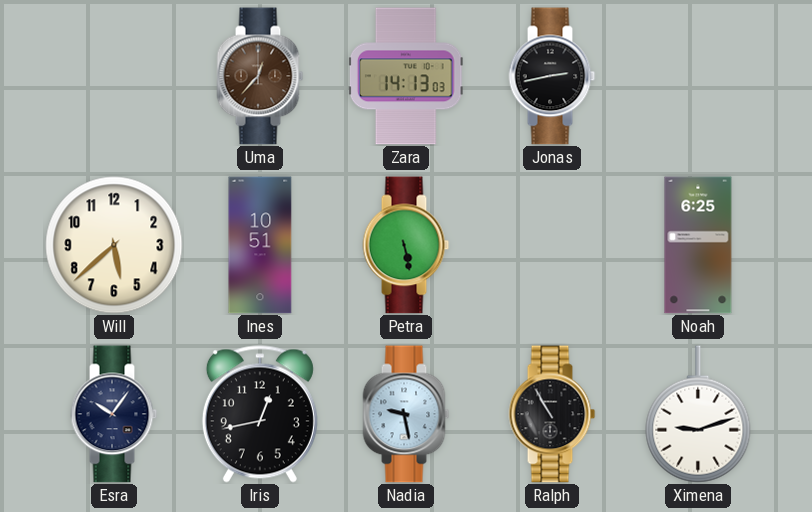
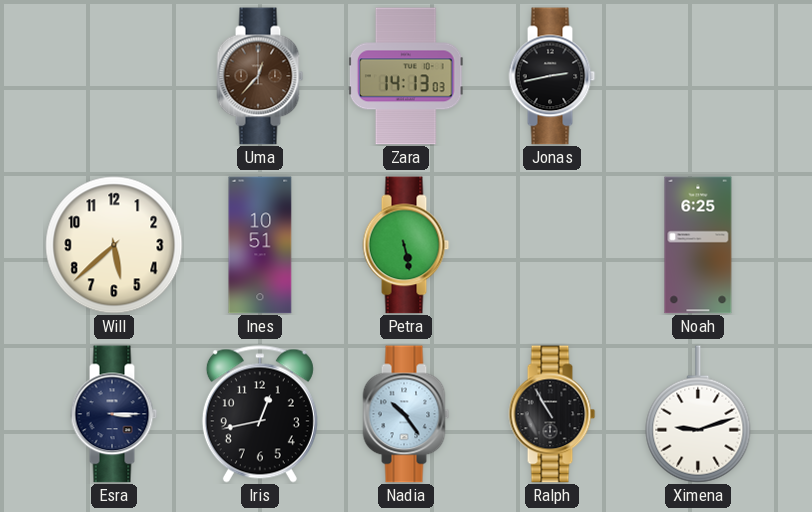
Esra: 10:06 -> 3:15
Nadia: 9:28 -> 10:24
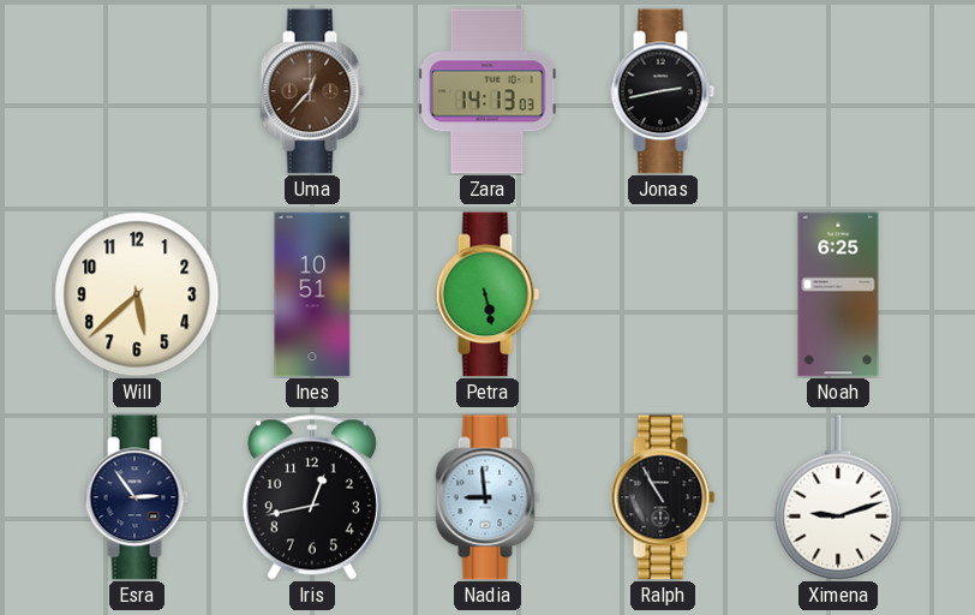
Esra: 3:15 -> 2:54
Nadia: 10:24 -> 8:59
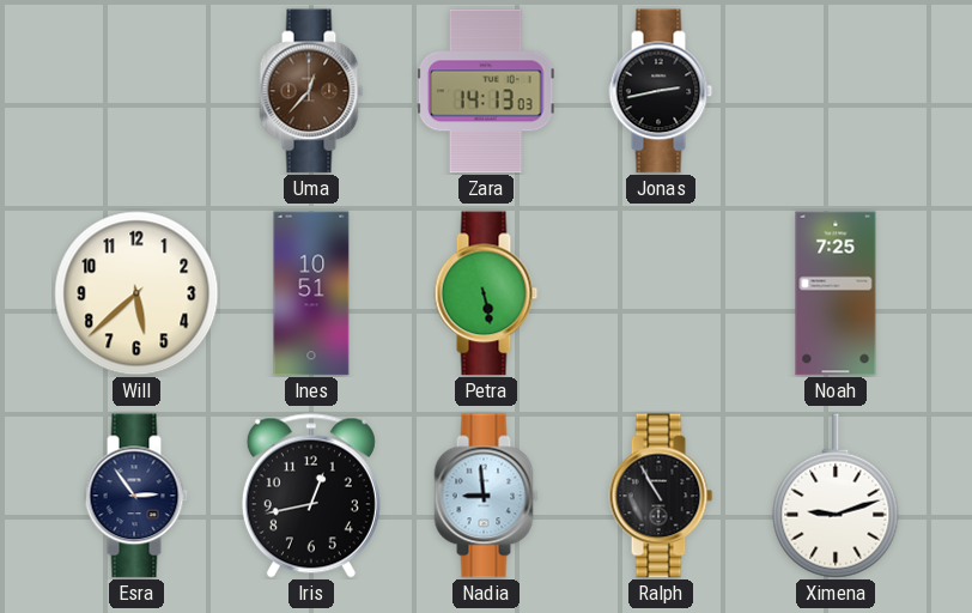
Noah: 6:25 -> 7:25
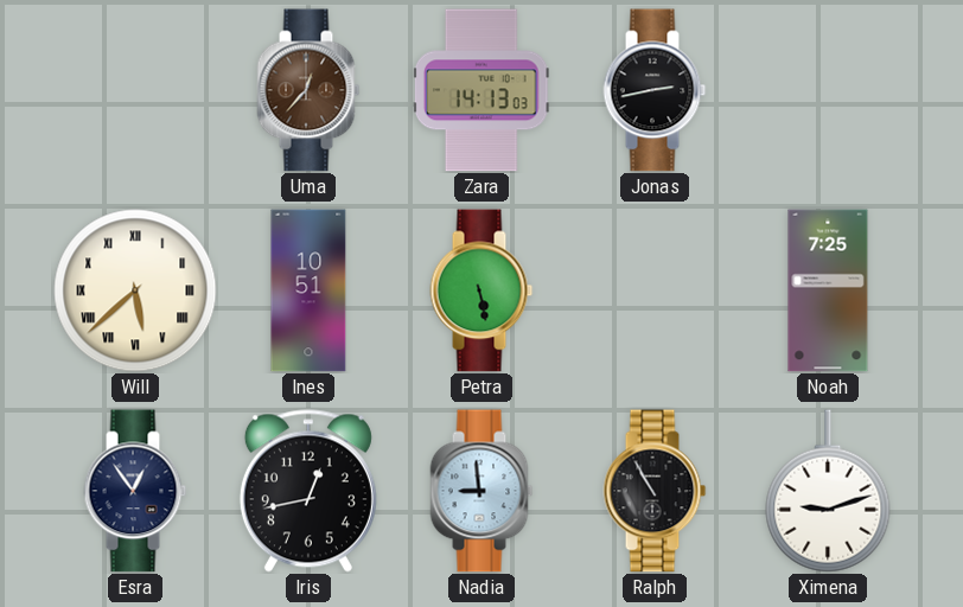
Will numerals: Arabic -> Roman
Esra: 2:54 -> 12:54
